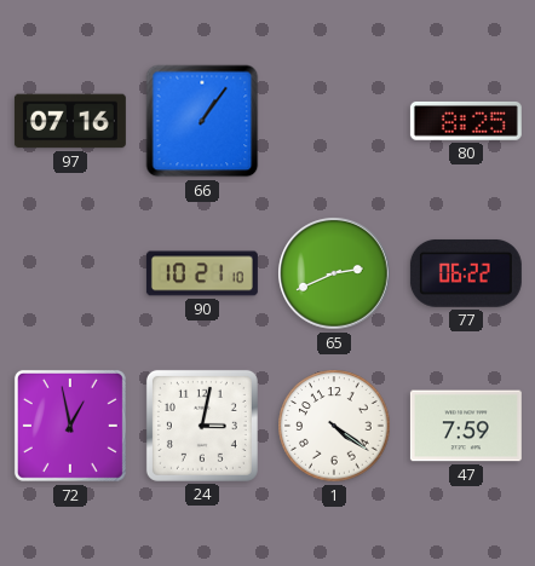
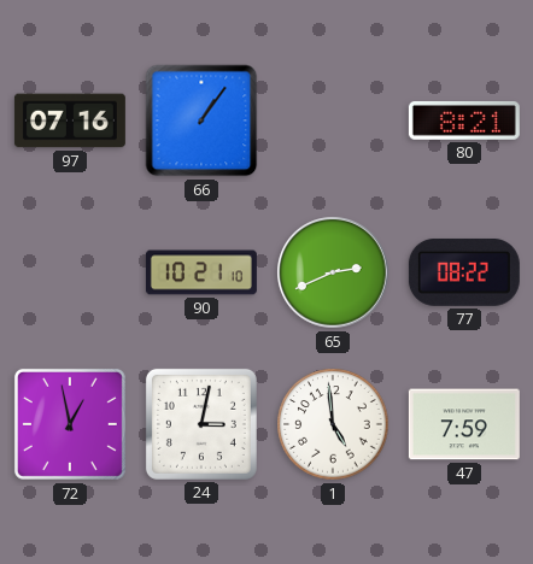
80: 8:25 -> 8:21
77: 06:22 -> 08:22
1: 4:21 -> 4:59
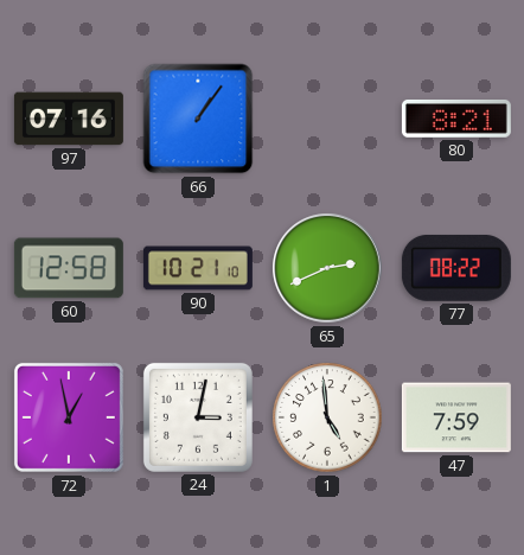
60: none -> 12:58
